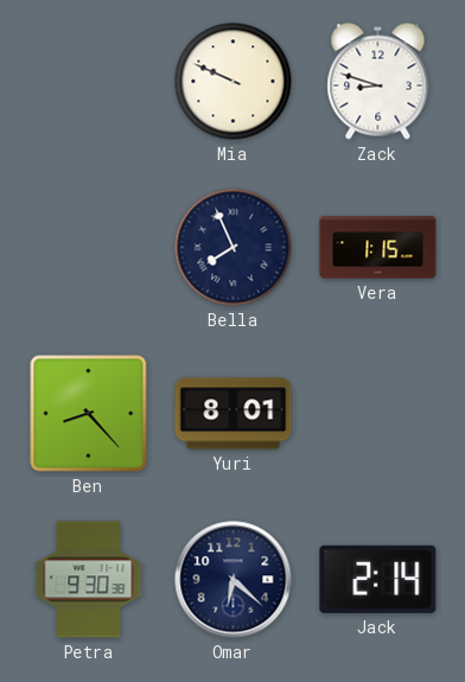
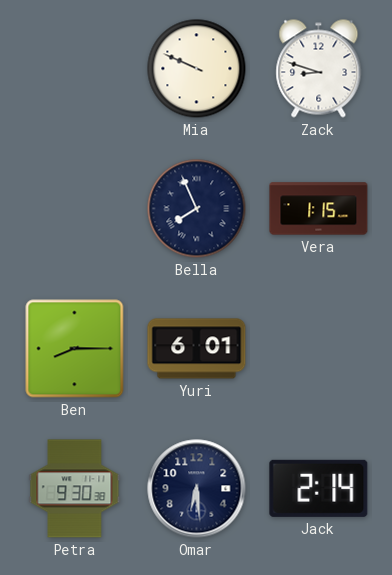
Ben: 8:23 -> 8:15
Yuri: 8:01 -> 6:01
Omar: 6:22 -> 6:29
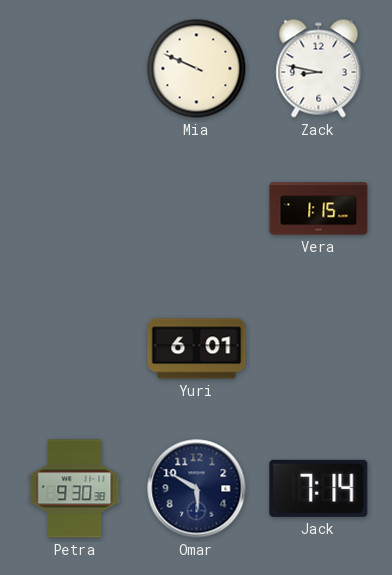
Zack: 8:48 -> 8:47
Bella: 7:56 -> none
Ben: 8:15 -> none
Omar: 6:29 -> 5:50
Jack: 2:14 -> 7:14
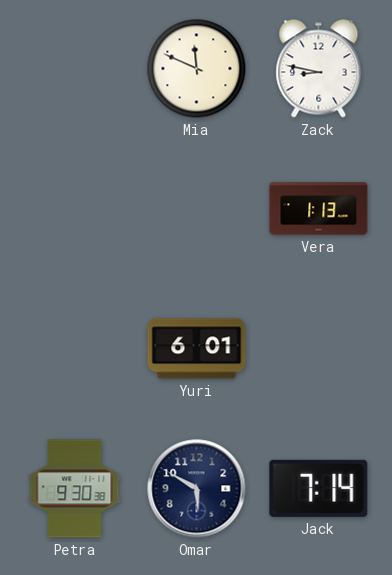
Mia: 9:49 -> 11:49
Vera: 1:15 -> 1:13
